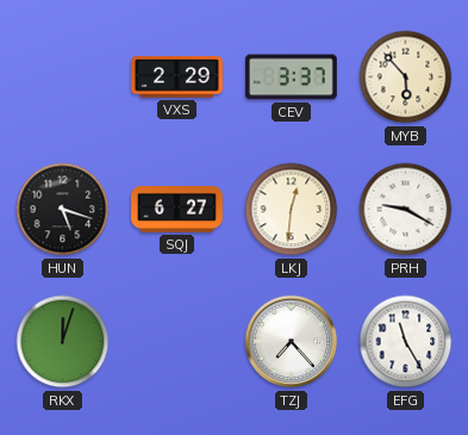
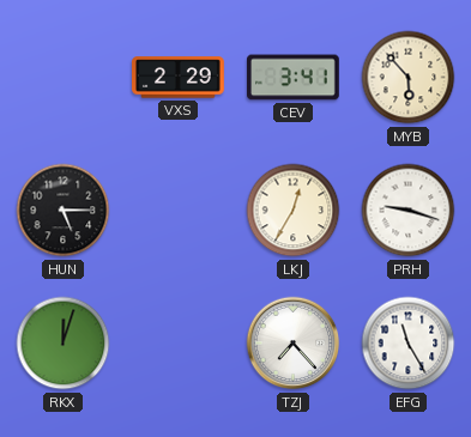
CEV: 3:37 -> 3:41
HUN: 5:18 -> 5:15
SQJ: 6:27 -> none
LKJ: 12:31 -> 12:35
PRH: 9:20 -> 9:18
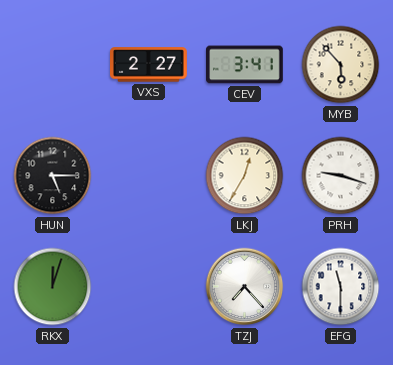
VXS: 2:29 -> 2:27
EFG: 11:25 -> 11:30
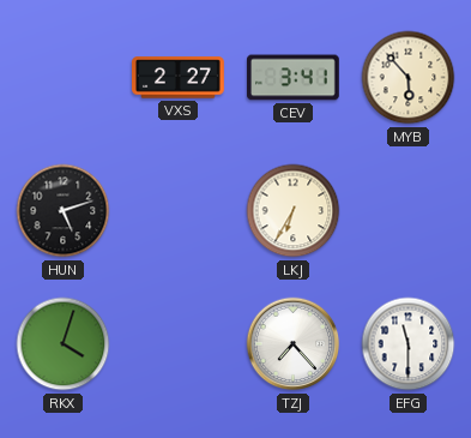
HUN: 5:15 -> 5:12
LKJ: 12:35 -> 6:35
PRH: 9:18 -> none
RKX: 12:03 -> 4:03
